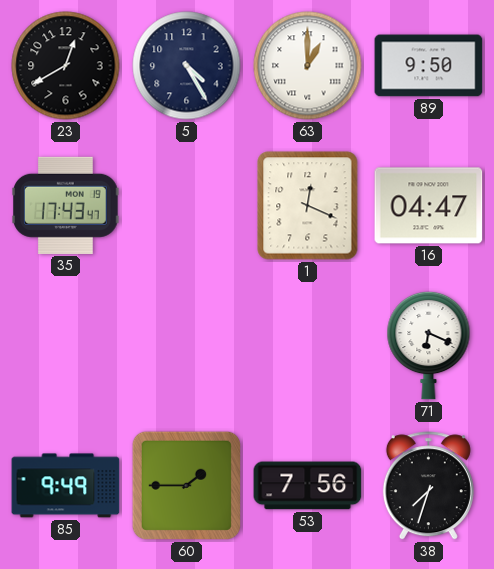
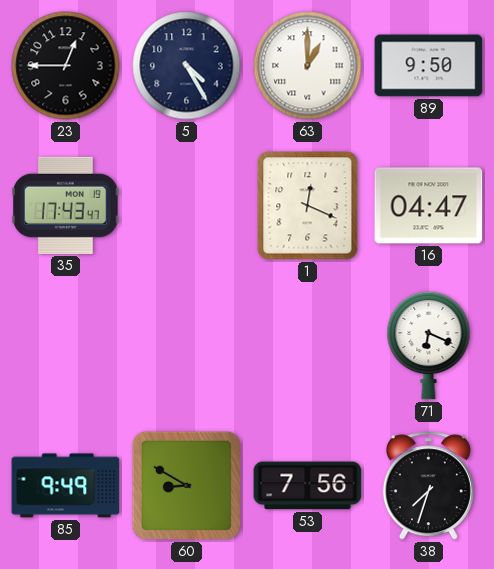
23: 12:40 -> 12:45
60: 1:45 -> 8:50
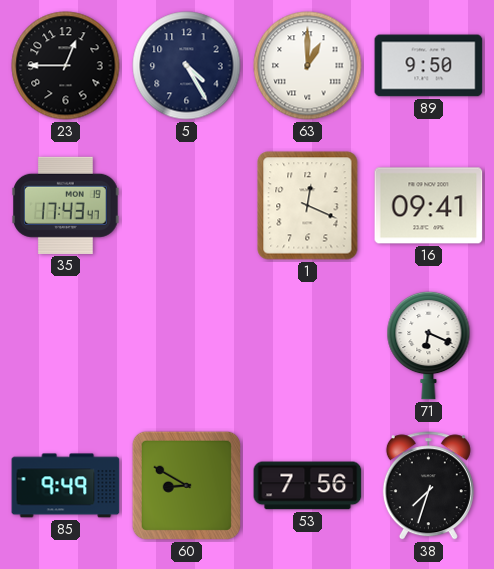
16: 04:47 -> 09:41
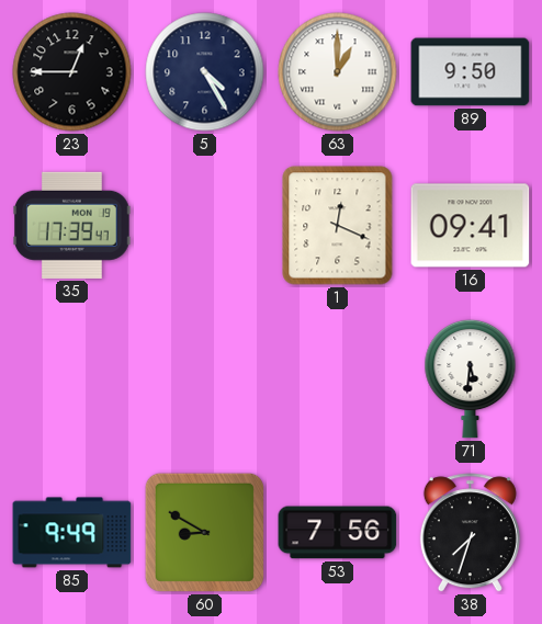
35: 17:43 -> 17:39
71: 6:19 -> 5:31
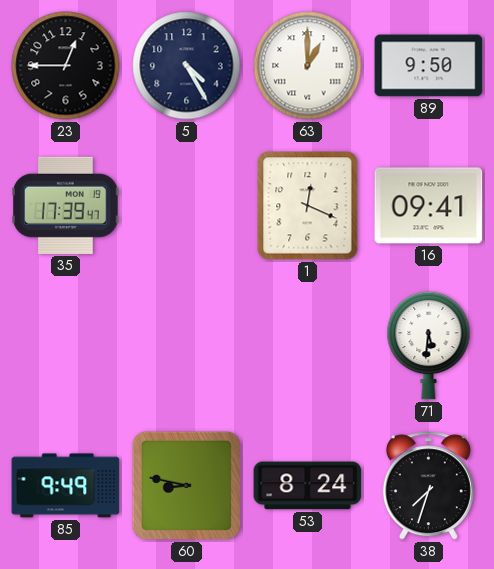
60: 8:50 -> 8:47
53: 7:56 -> 8:24
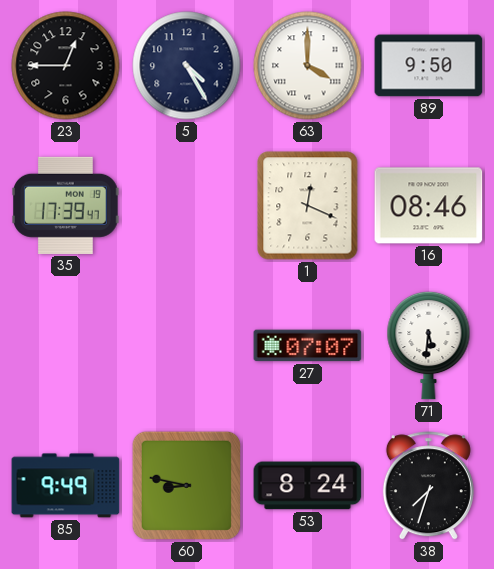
63: 1:00 -> 4:00
16: 09:41 -> 08:46
27: none -> 07:07
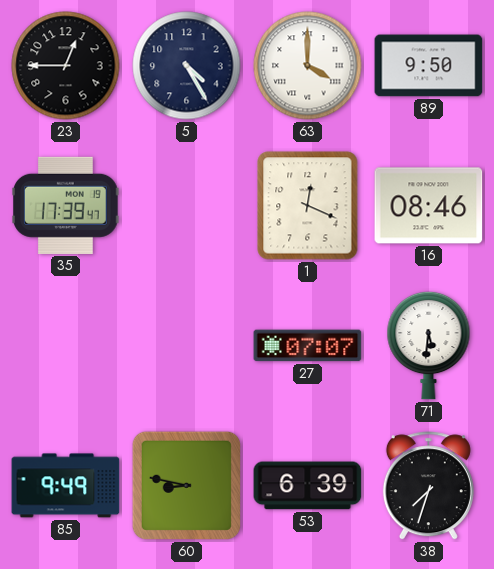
53: 8:24 -> 6:39
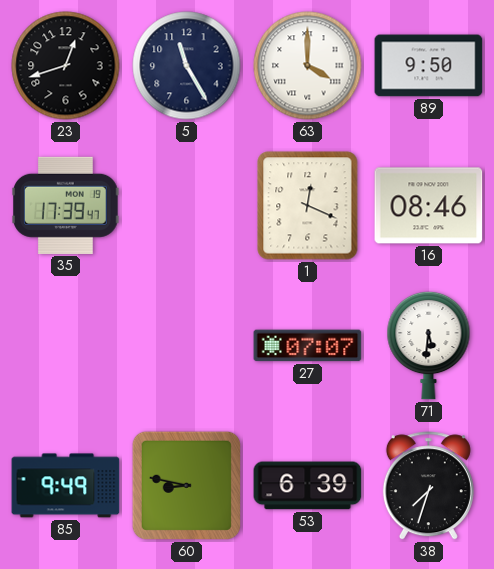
23: 12:45 -> 12:42
5: 4:25 -> 11:25
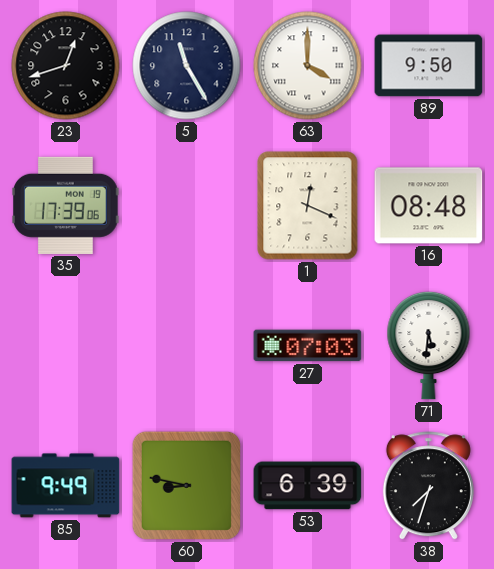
35: 17:39:47 -> 17:39:06
16: 08:46 -> 08:48
27: 07:07 -> 07:03
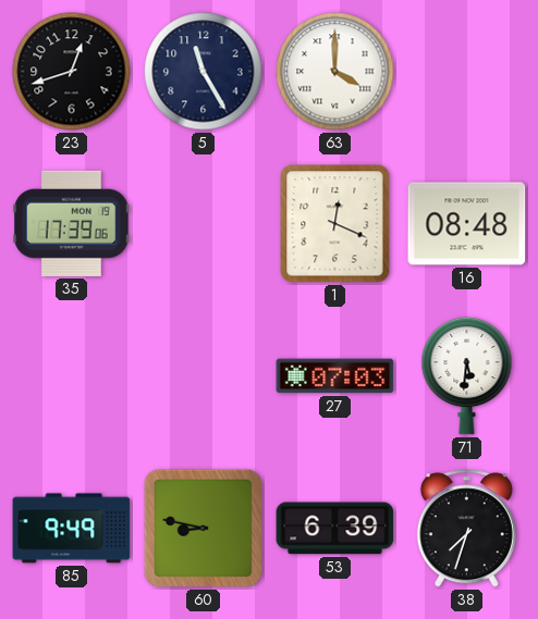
89: 9:50 -> none
